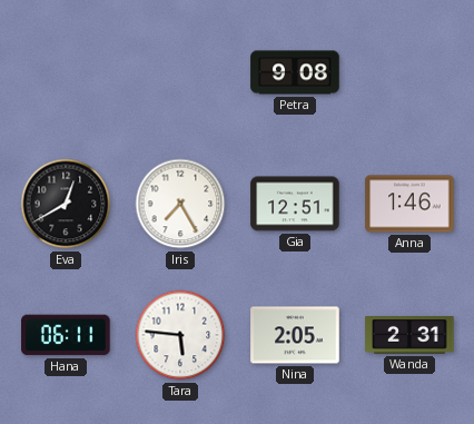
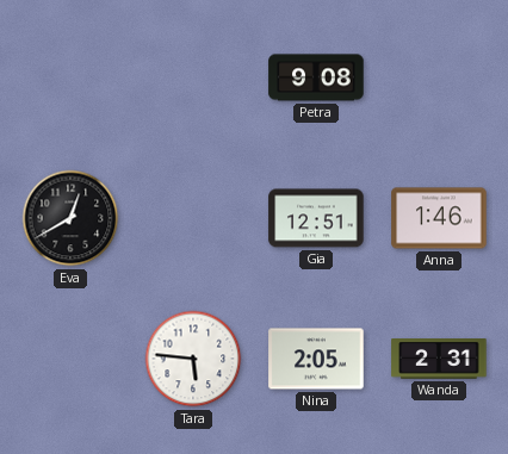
Iris: 7:25 -> none
Hana: 06:11 -> none
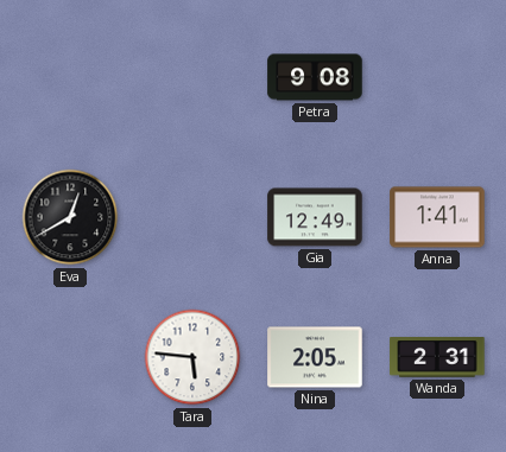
Gia: 12:51 -> 12:49
Anna: 1:46 -> 1:41
